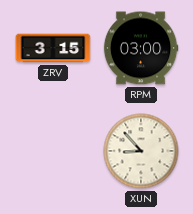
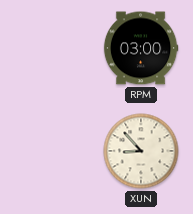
ZRV: 3:15 -> none
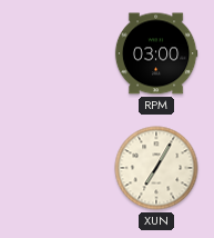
XUN: 8:53 -> 7:05
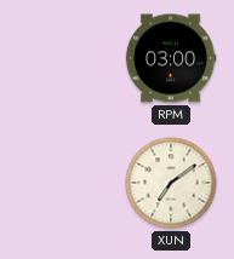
XUN: 7:05 -> 7:09
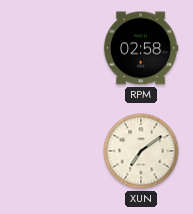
RPM: 03:00 -> 02:58
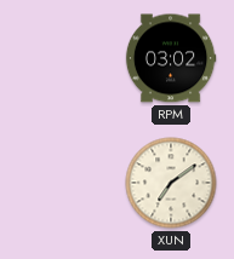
RPM: 02:58 -> 03:02
